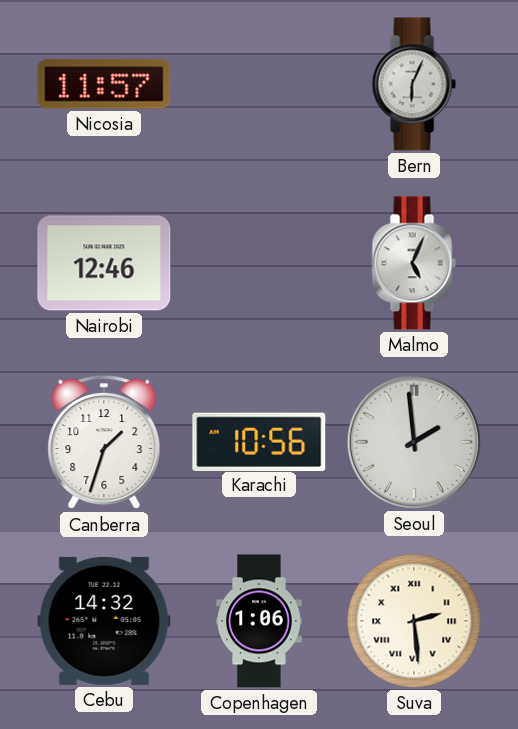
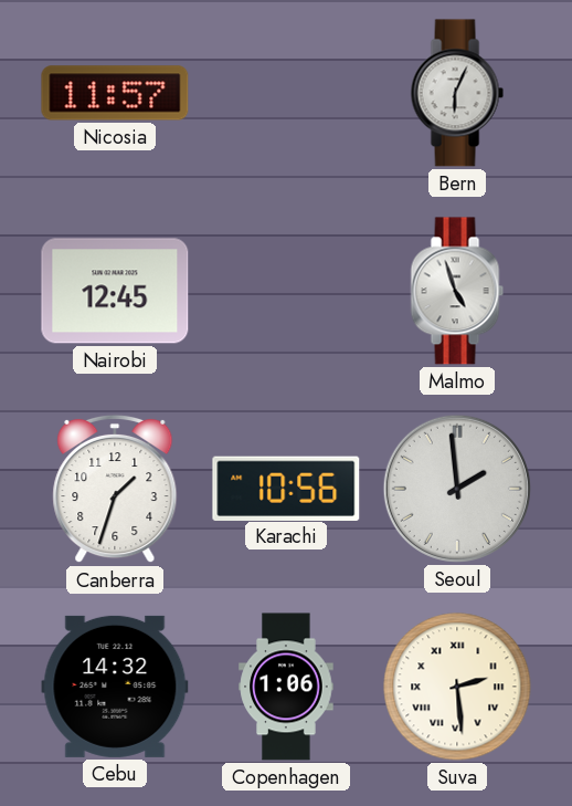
Nairobi: 12:46 -> 12:45
Malmo: 5:04 -> 4:57
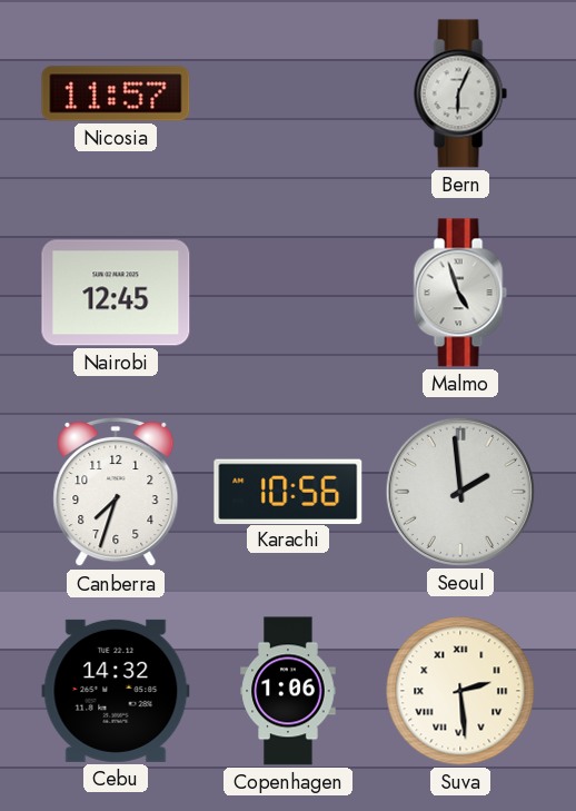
Canberra: 1:33 -> 7:33
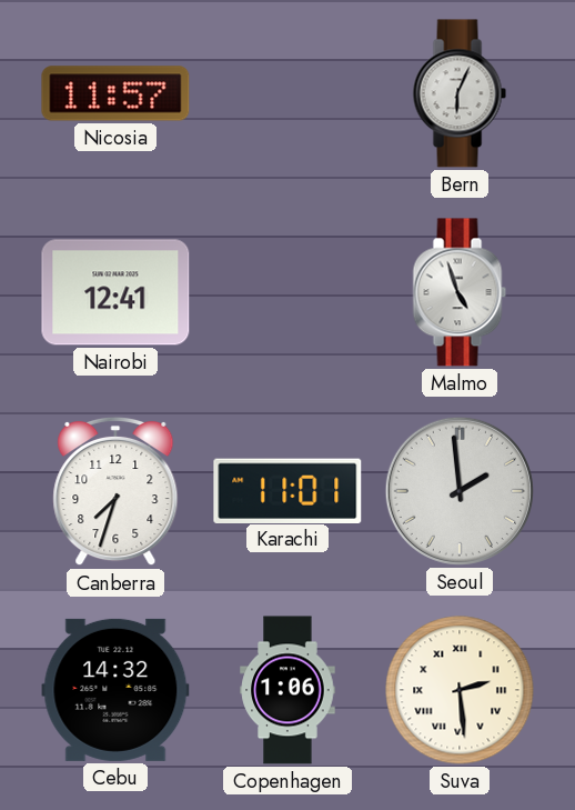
Nairobi: 12:45 -> 12:41
Karachi: 10:56 -> 11:01
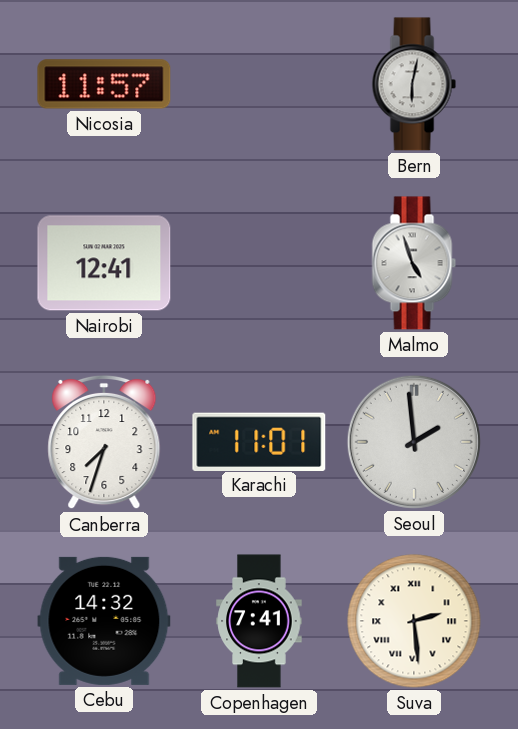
Bern: 6:04 -> 6:02
Copenhagen: 1:06 -> 7:41
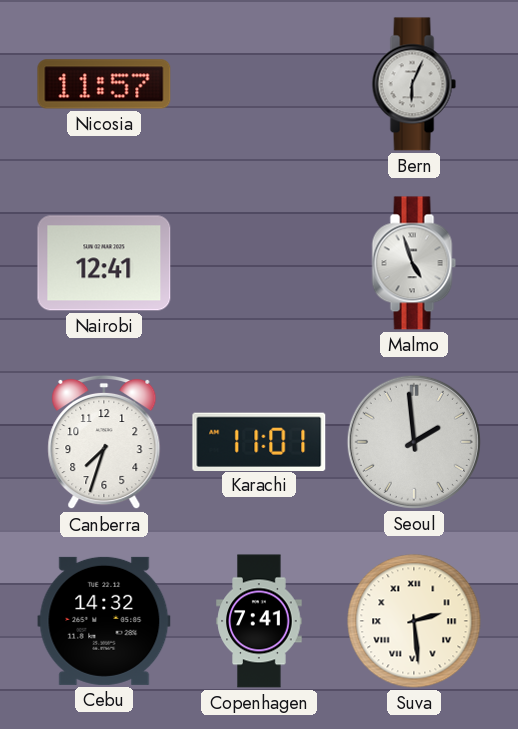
Bern: 6:02 -> 6:04
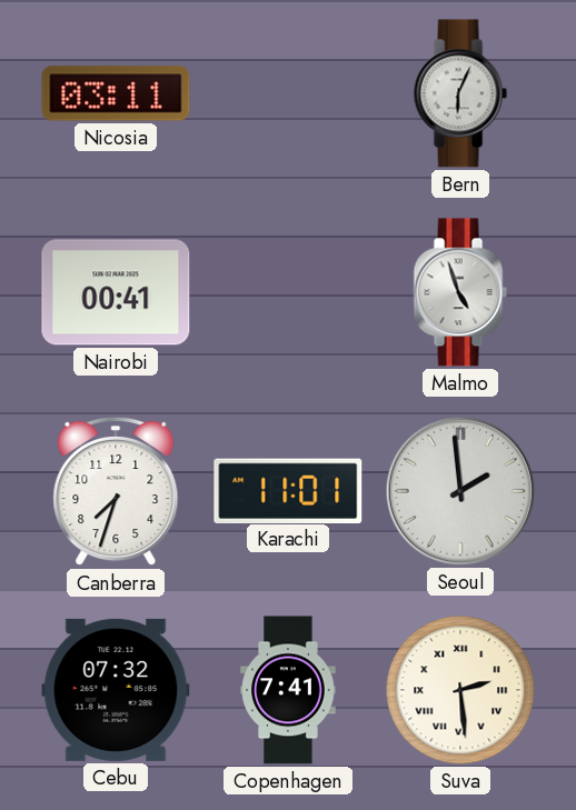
Nicosia: 11:57 -> 03:11
Nairobi: 12:41 -> 00:41
Cebu: 14:32 -> 07:32
